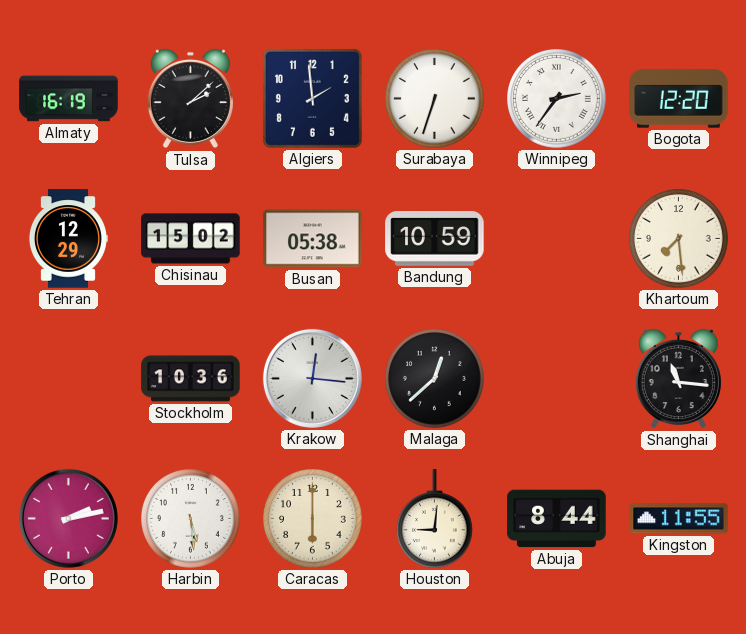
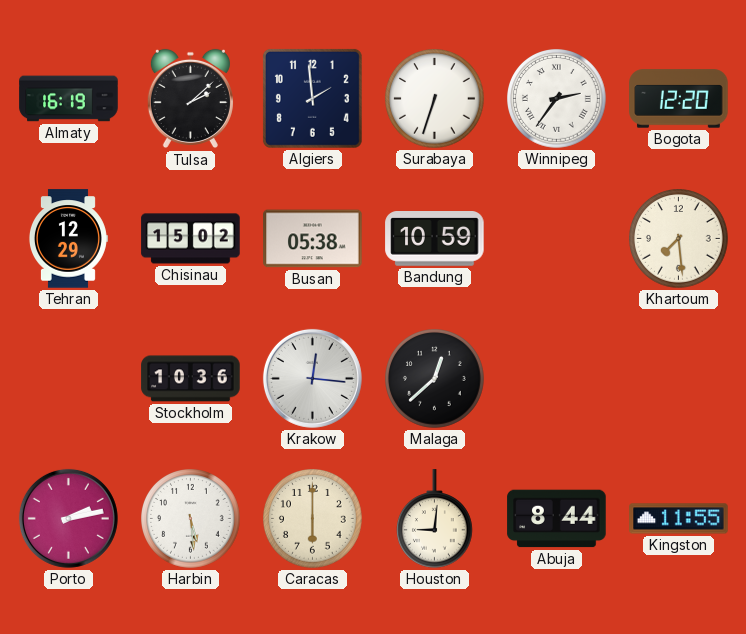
Shanghai: 11:16 -> none
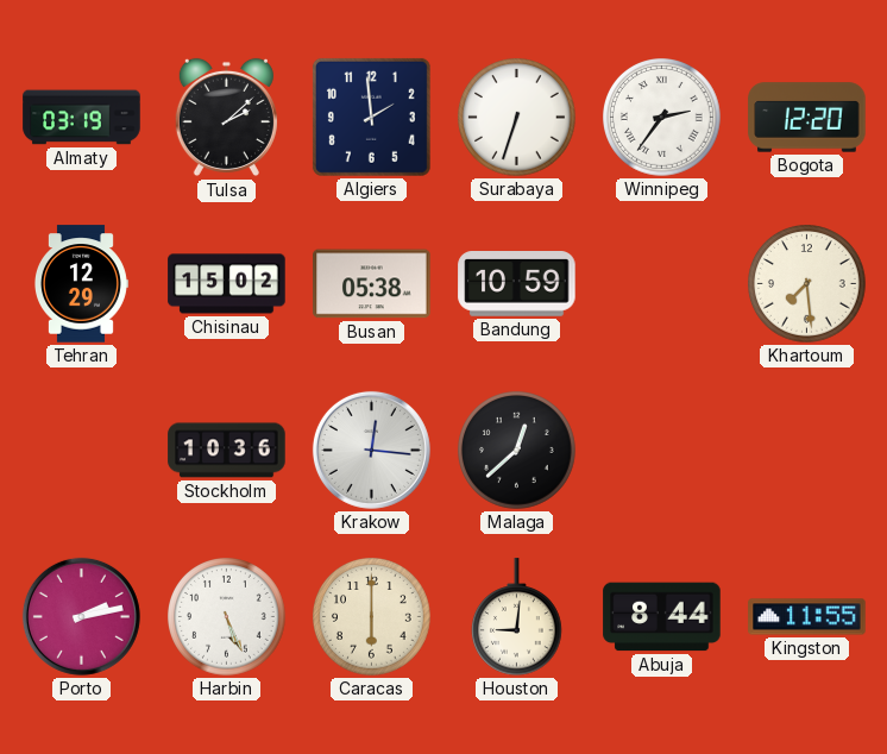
Almaty: 16:19 -> 03:19
Harbin: 5:29 -> 5:26
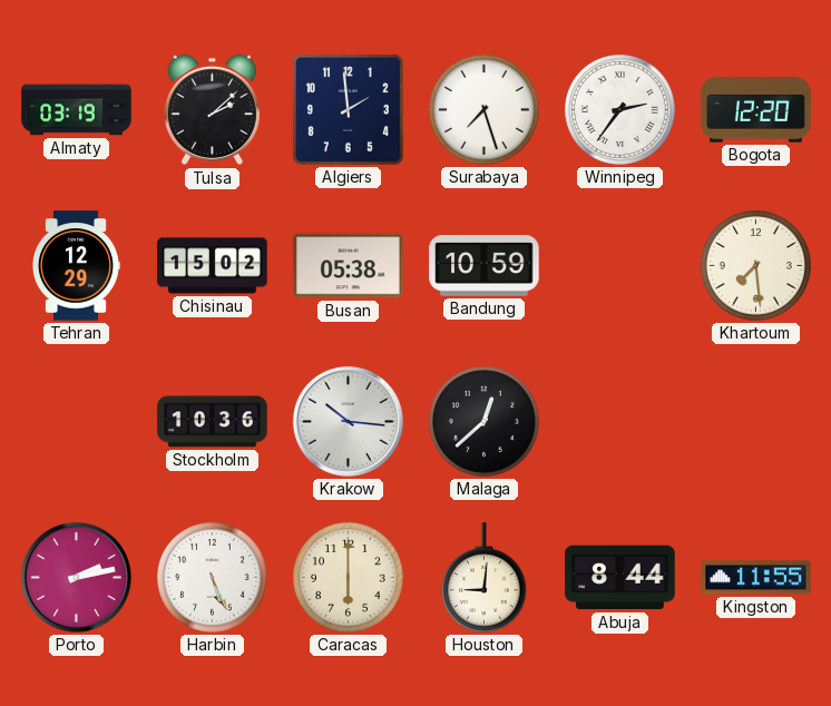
Surabaya: 6:33 -> 7:27
Krakow: 12:16 -> 10:16
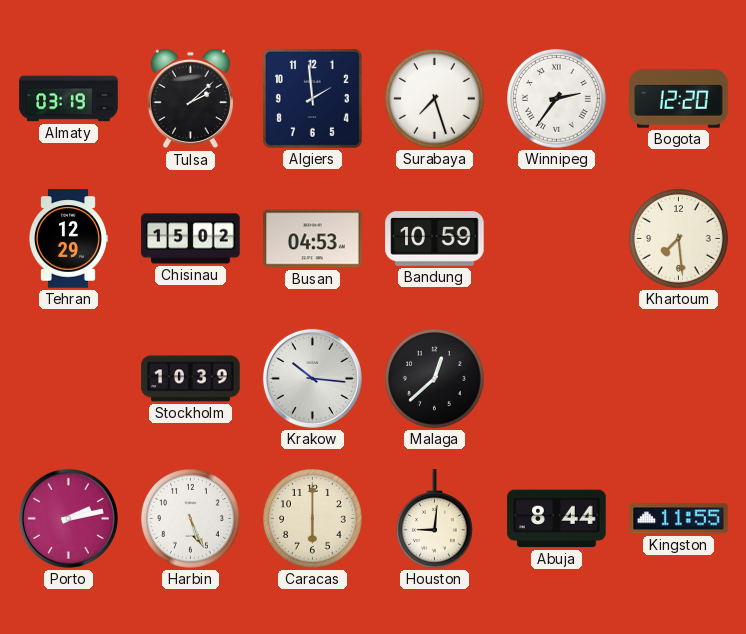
Busan: 05:38 -> 04:53
Stockholm: 10:36 -> 10:39
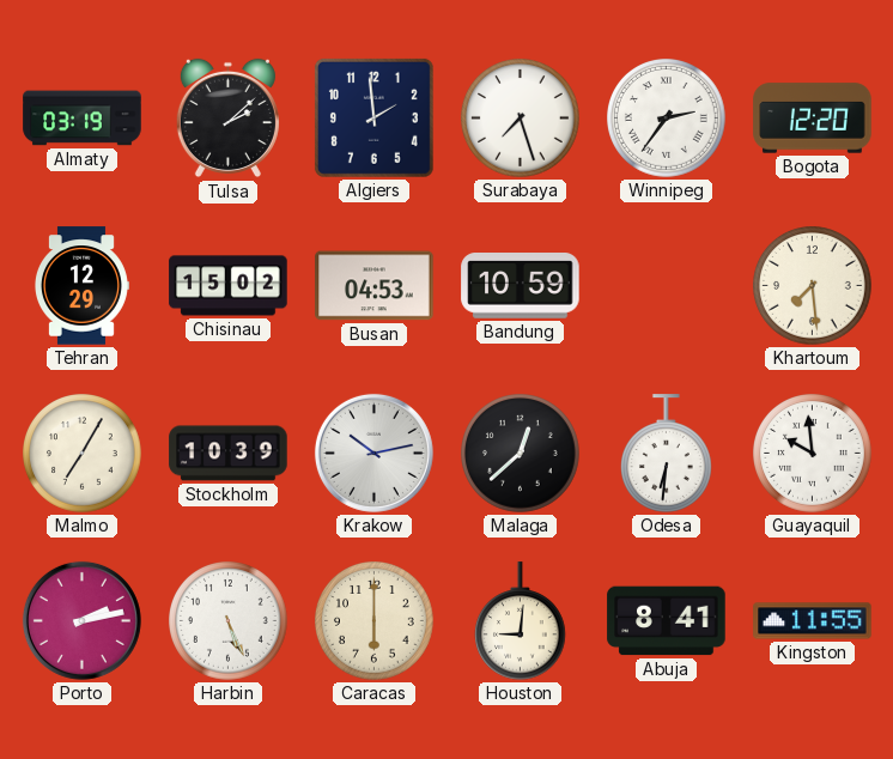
Malmo: none -> 7:05
Krakow: 10:16 -> 10:13
Odesa: none -> 6:31
Guayaquil: none -> 9:59
Abuja: 8:44 -> 8:41
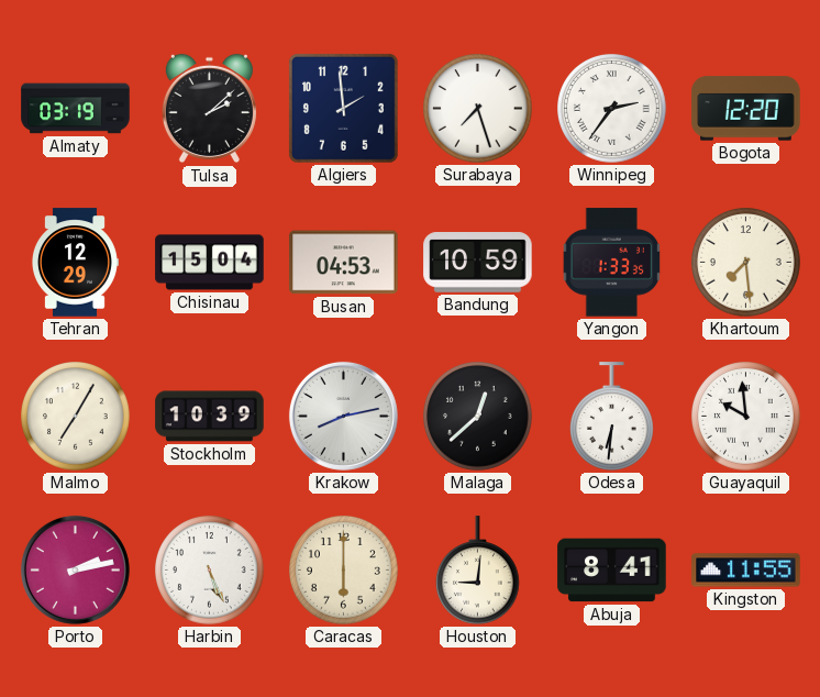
Chisinau: 15:02 -> 15:04
Yangon: none -> 1:33
Krakow: 10:13 -> 8:13
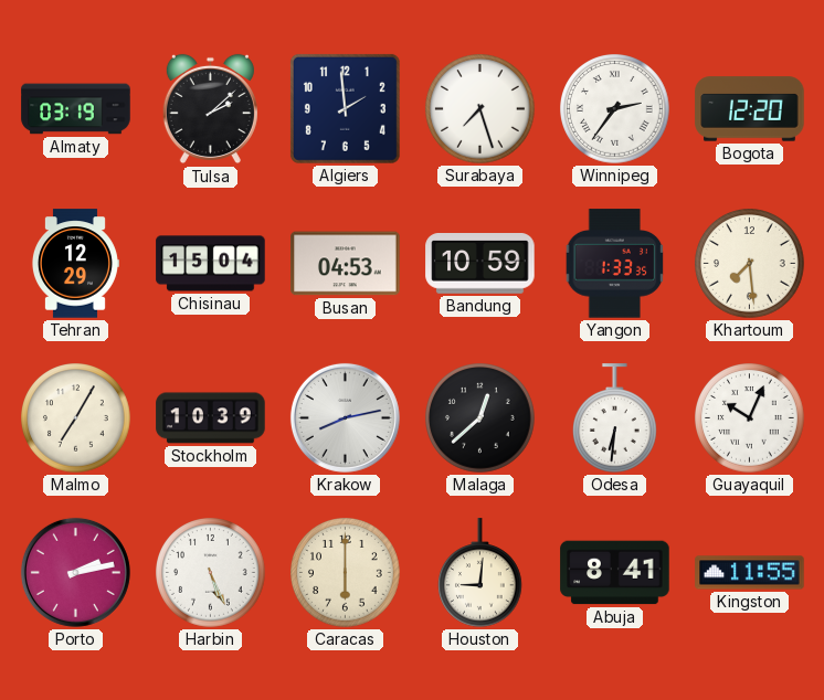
Guayaquil: 9:59 -> 10:04
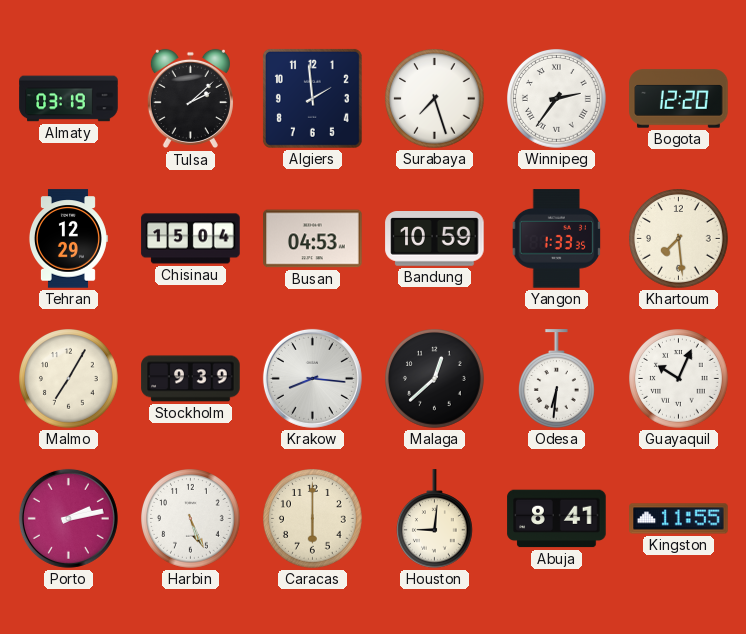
Stockholm: 10:39 -> 9:39
Krakow: 8:13 -> 8:16
